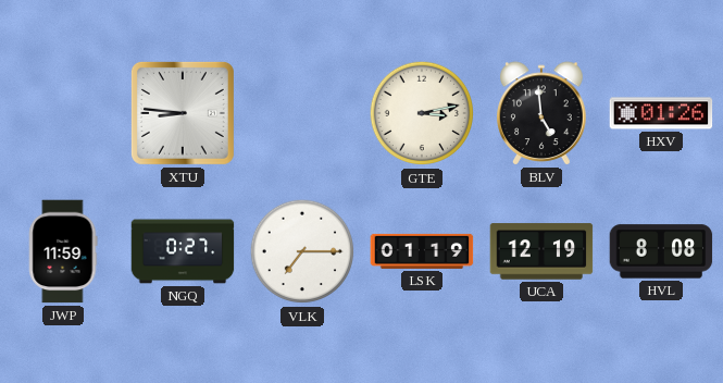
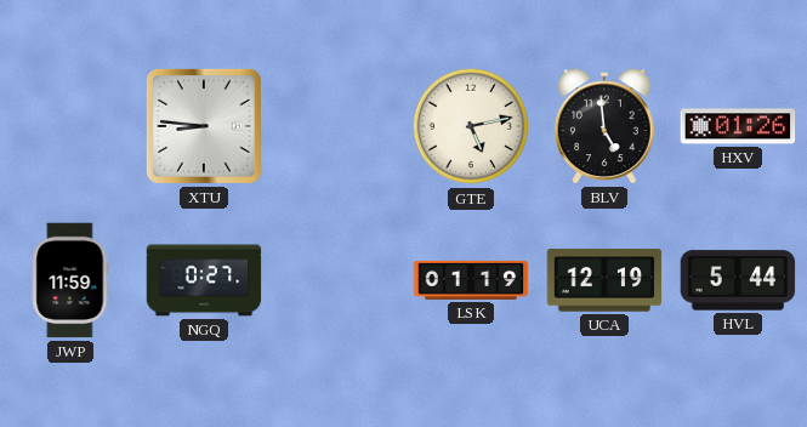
GTE: 3:13 -> 5:13
VLK: 7:15 -> none
HVL: 8:08 -> 5:44
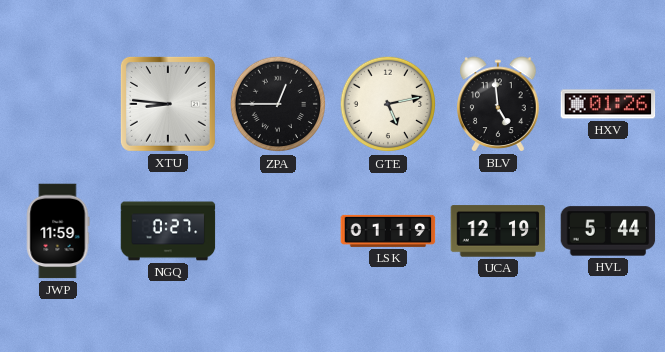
ZPA: none -> 12:45
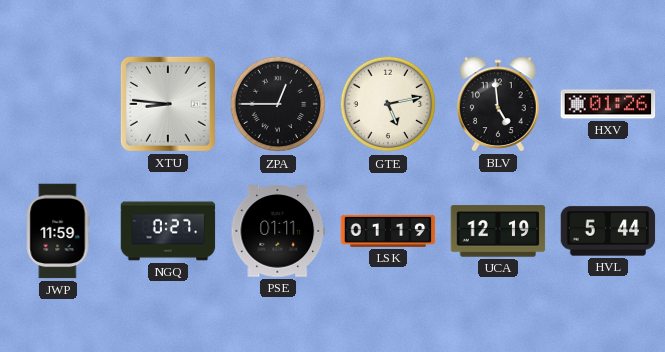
PSE: none -> 01:11
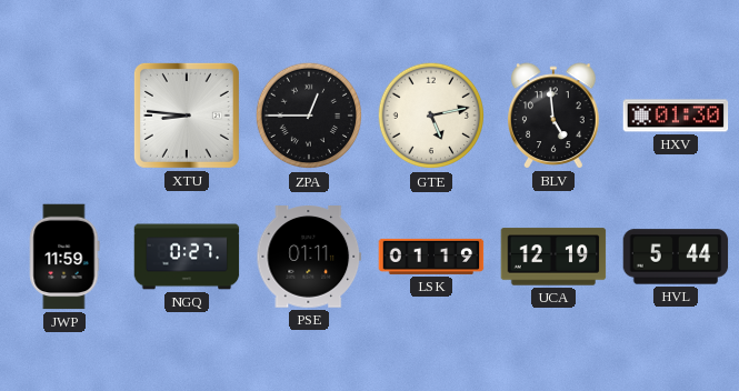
HXV: 01:26 -> 01:30
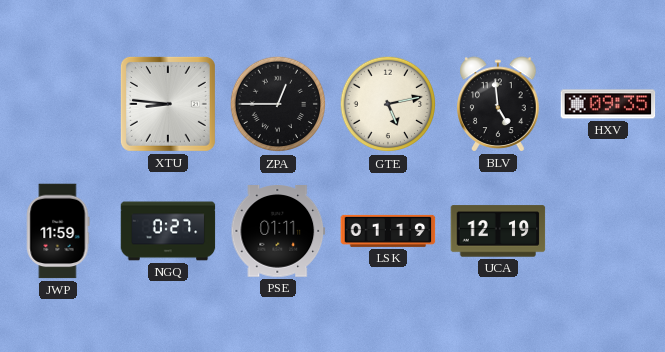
HXV: 01:30 -> 09:35
HVL: 5:44 -> none
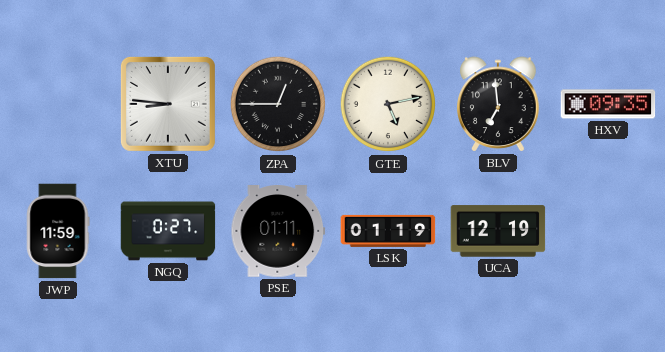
BLV: 4:59 -> 6:59
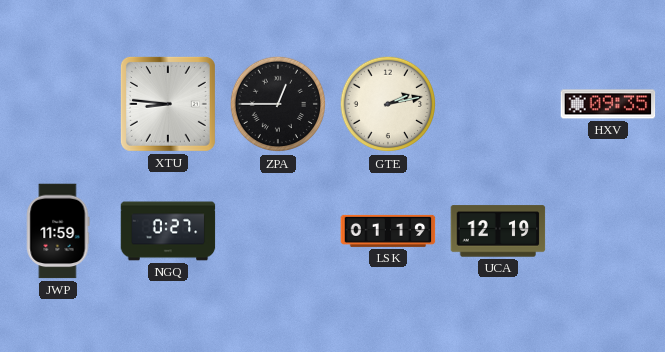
GTE: 5:13 -> 2:13
BLV: 6:59 -> none
PSE: 01:11 -> none
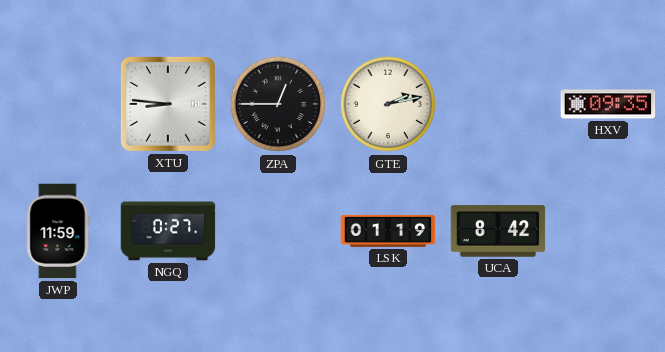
UCA: 12:19 -> 8:42
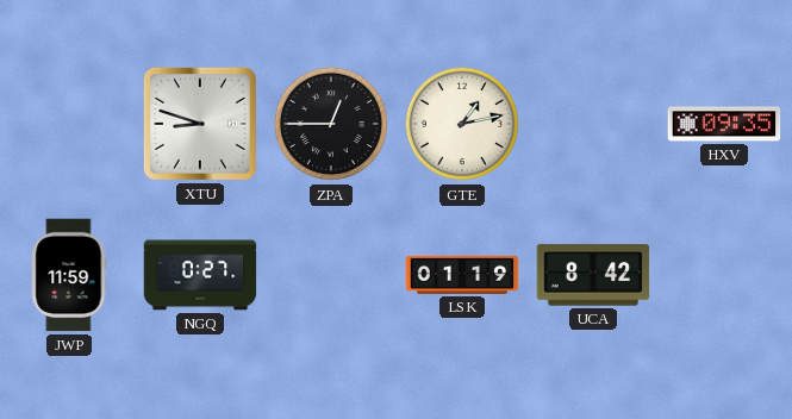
XTU: 8:46 -> 8:48
GTE: 2:13 -> 1:13
